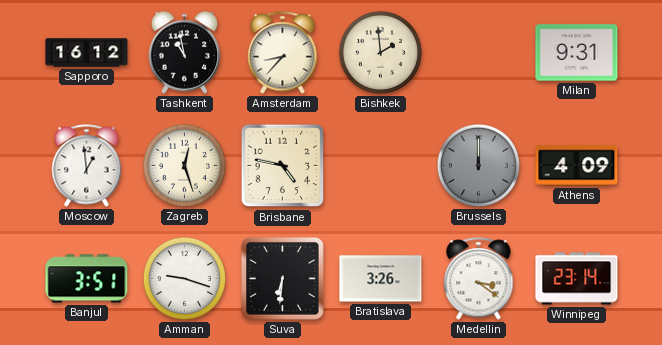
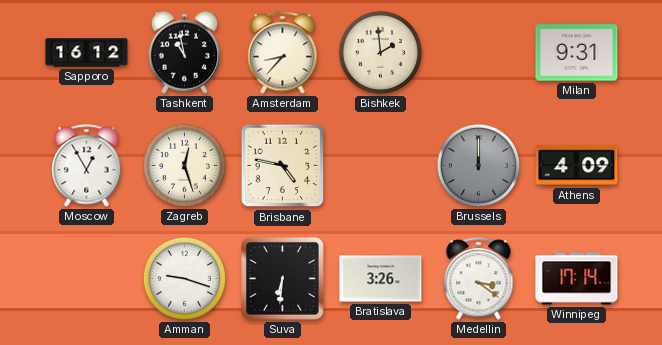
Moscow: 12:59 -> 12:55
Banjul: 3:51 -> none
Winnipeg: 23:14 -> 17:14
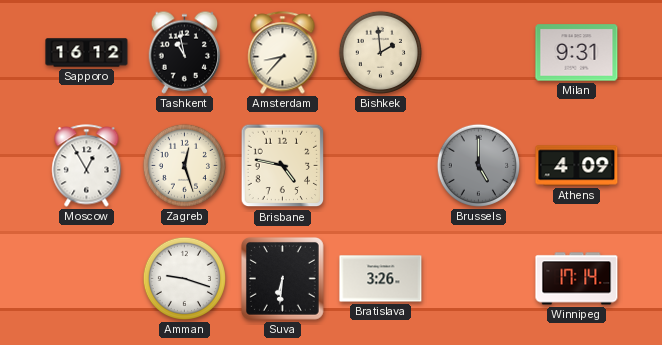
Brussels: 12:00 -> 5:00
Medellin: 3:21 -> none
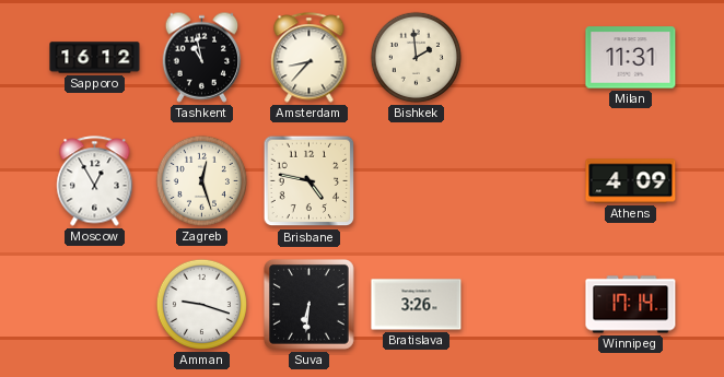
Milan: 9:31 -> 11:31
Brussels: 5:00 -> none
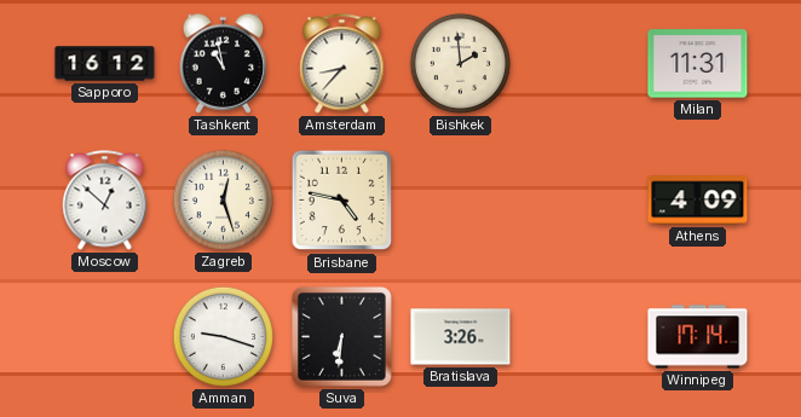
Moscow: 12:55 -> 12:52
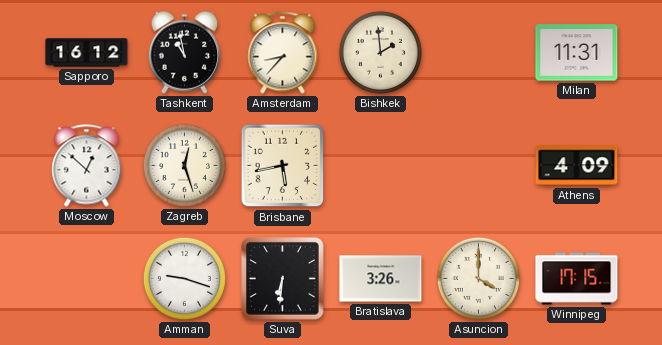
Brisbane: 4:47 -> 5:43
Asuncion: none -> 4:00
Winnipeg: 17:14 -> 17:15
